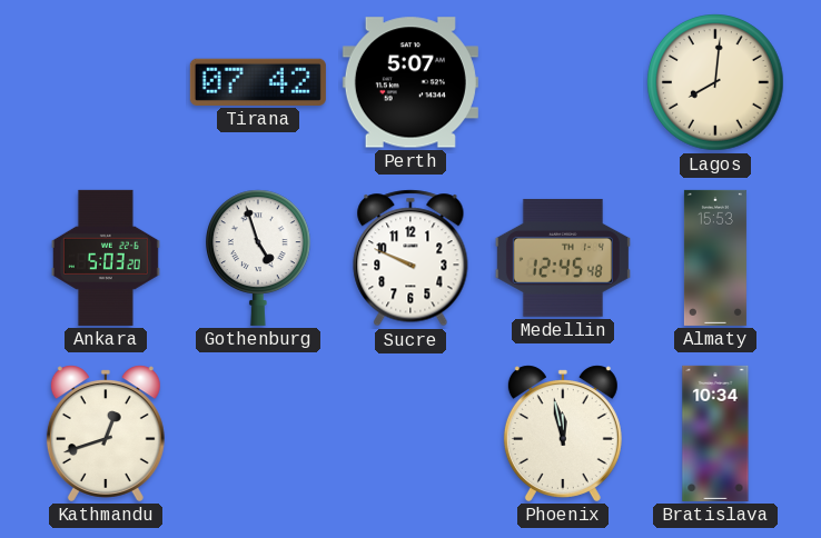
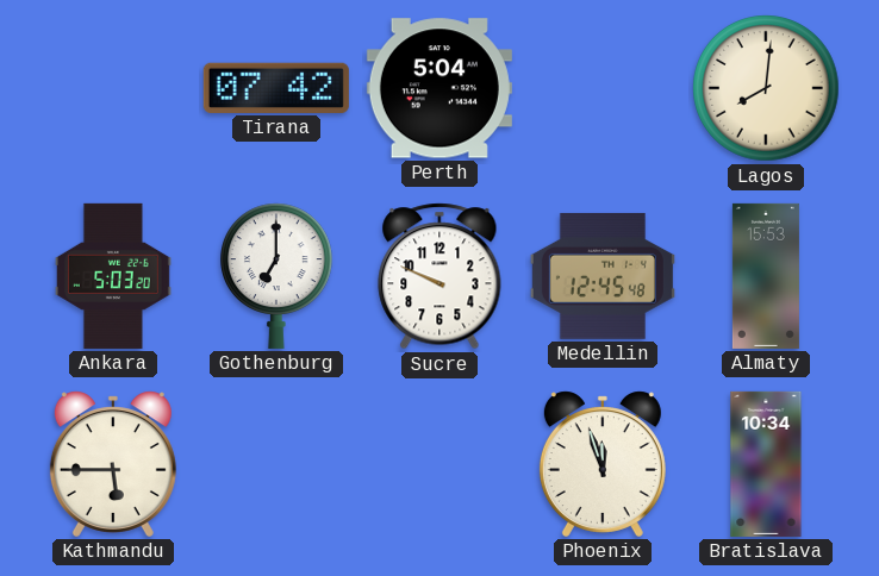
Perth: 5:07 -> 5:04
Gothenburg: 4:57 -> 7:00
Kathmandu: 12:42 -> 5:45
Phoenix: 11:58 -> 11:57
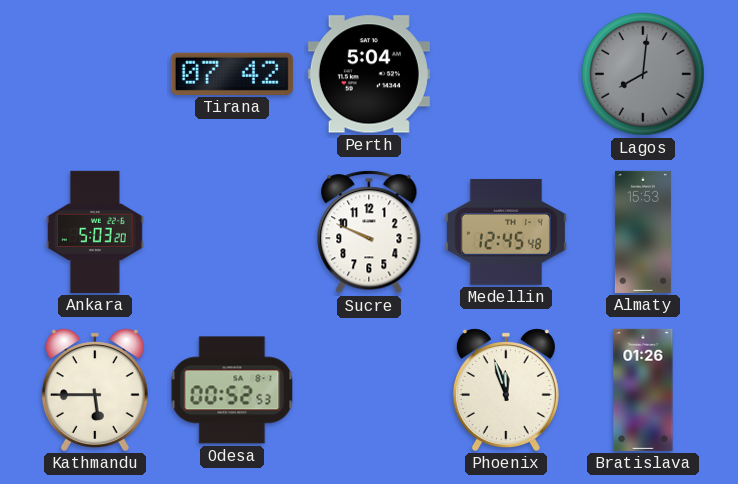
Lagos dial: cream -> grey
Gothenburg: 7:00 -> none
Odesa: none -> 00:52
Bratislava: 10:34 -> 01:26
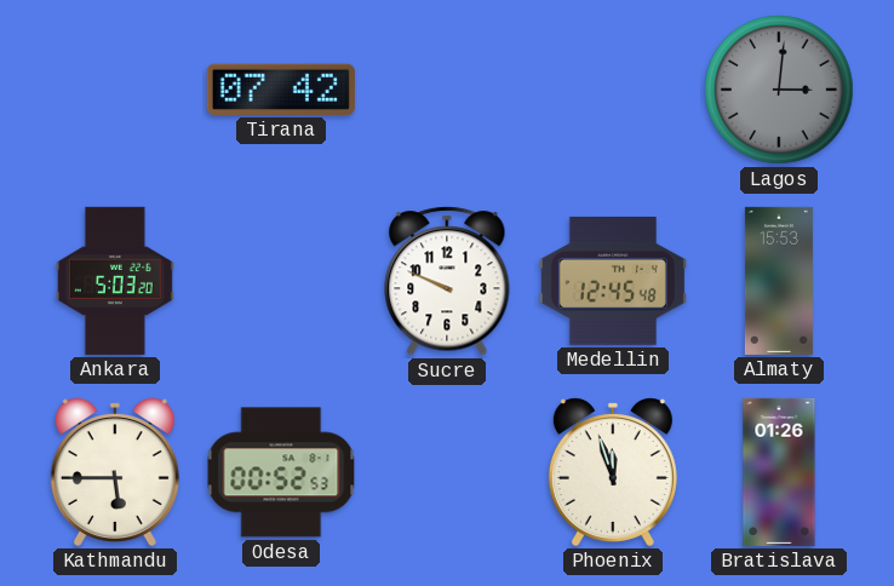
Perth: 5:04 -> none
Lagos: 8:01 -> 3:01
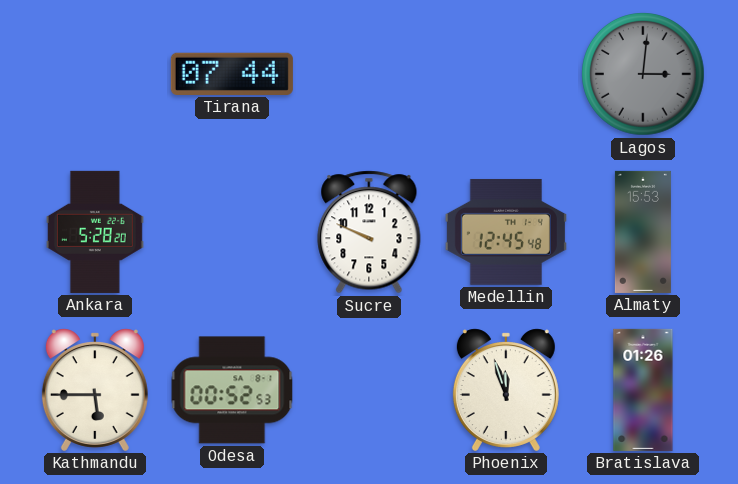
Tirana: 07:42 -> 07:44
Ankara: 5:03 -> 5:28
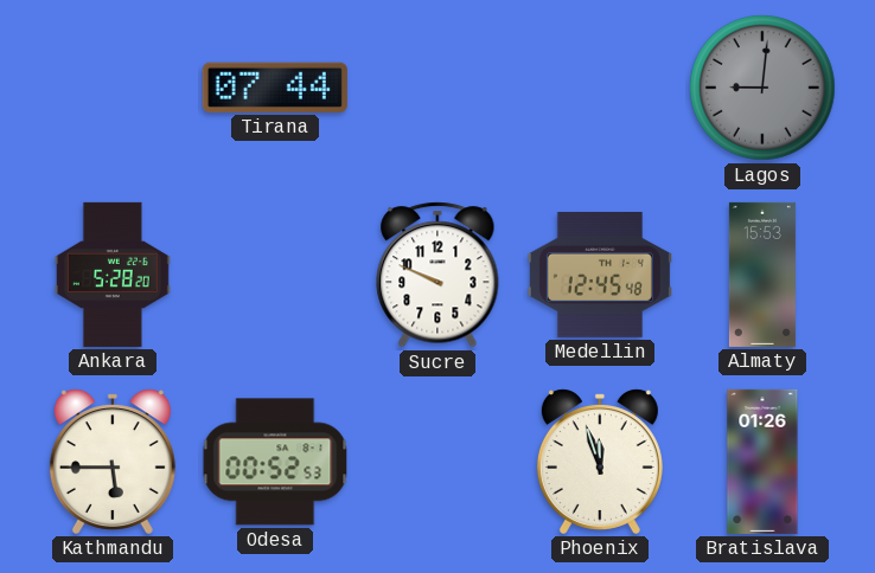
Lagos: 3:01 -> 9:01
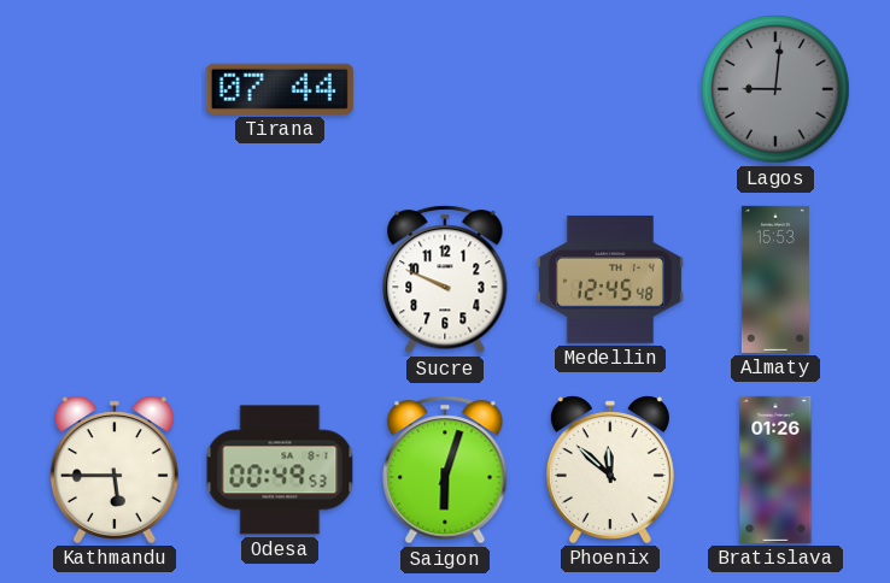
Ankara: 5:28 -> none
Odesa: 00:52 -> 00:49
Saigon: none -> 6:03
Phoenix: 11:57 -> 11:52
